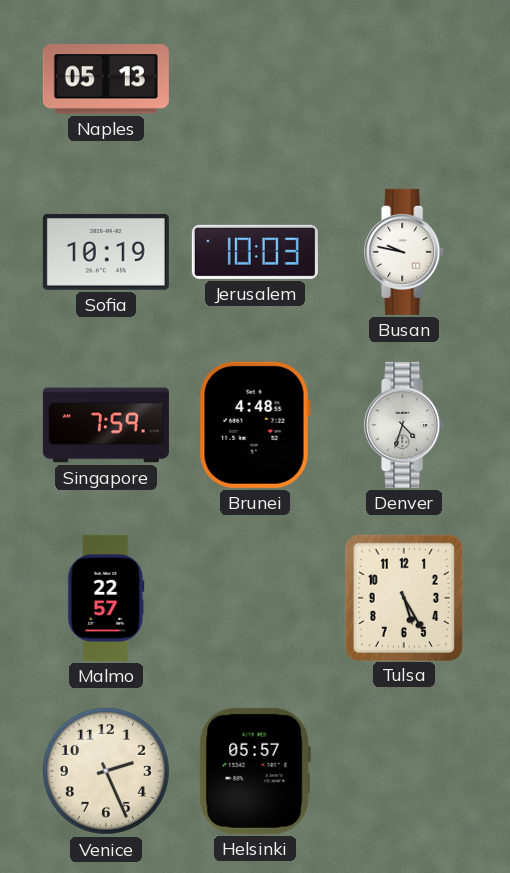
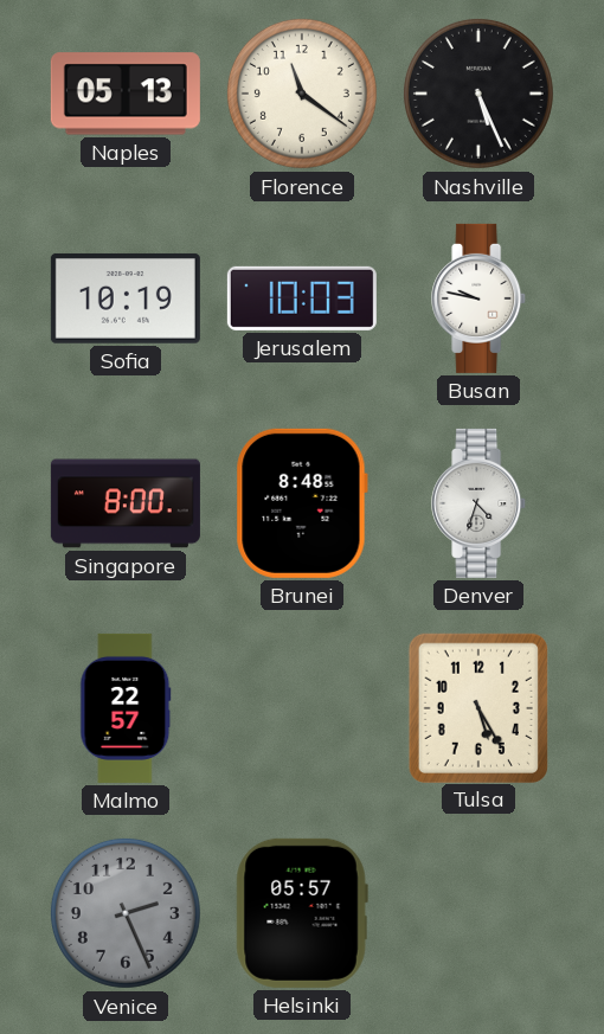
Florence: none -> 11:21
Nashville: none -> 5:26
Singapore: 7:59 -> 8:00
Brunei: 4:48 -> 8:48
Venice dial: cream -> grey
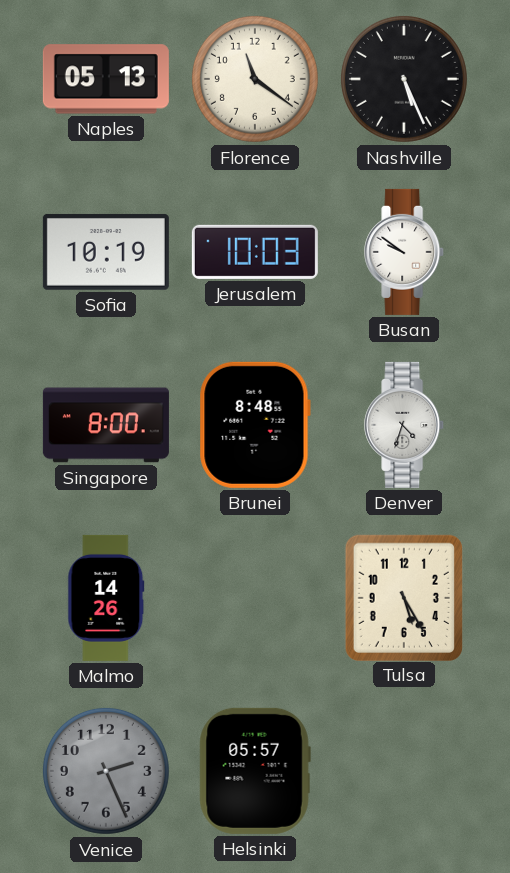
Busan: 9:47 -> 9:51
Malmo: 22:57 -> 14:26
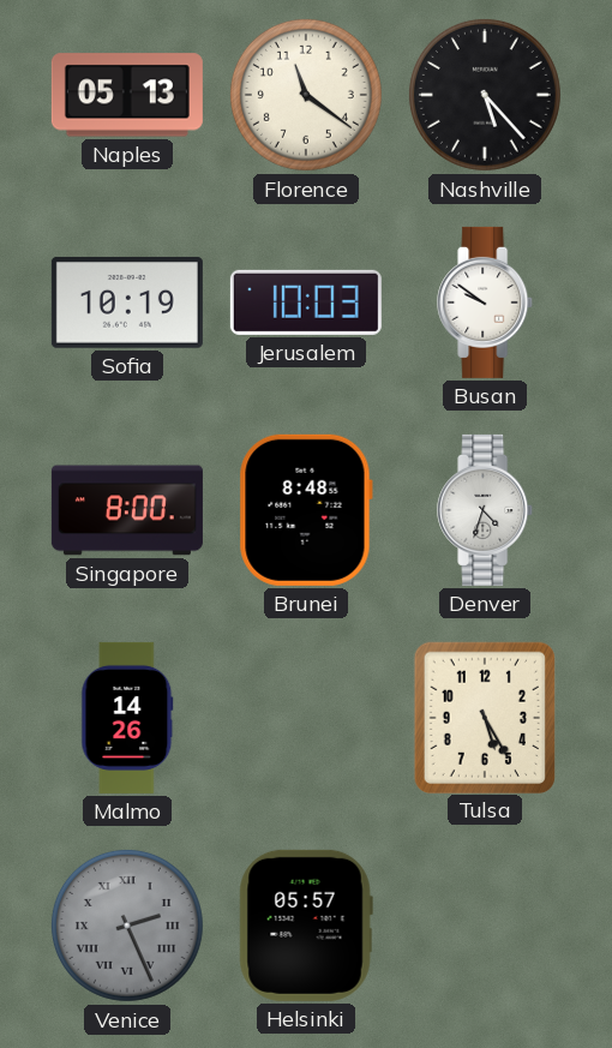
Nashville: 5:26 -> 5:23
Venice numerals: Arabic -> Roman
